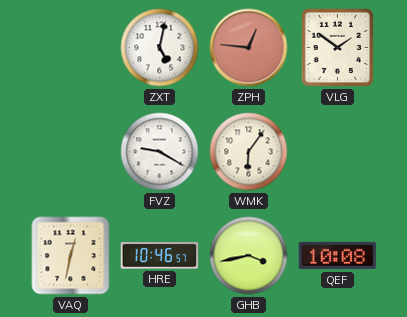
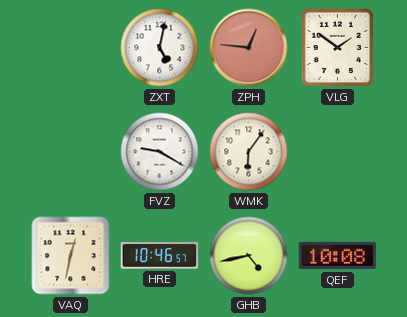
GHB: 3:43 -> 4:43
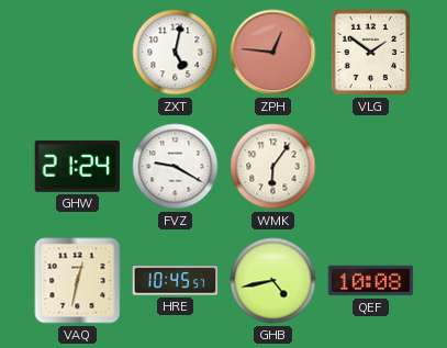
GHW: none -> 21:24
HRE: 10:46 -> 10:45
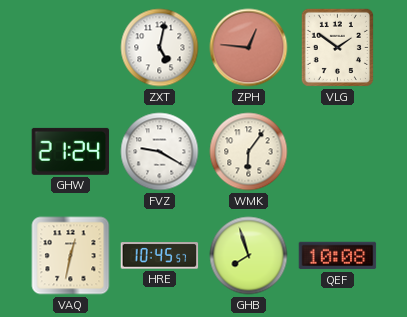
GHB: 4:43 -> 7:57
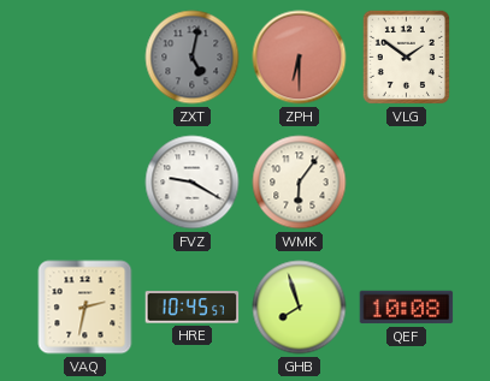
ZXT dial: white -> grey
ZPH: 12:46 -> 6:30
GHW: 21:24 -> none
VAQ: 12:32 -> 2:32
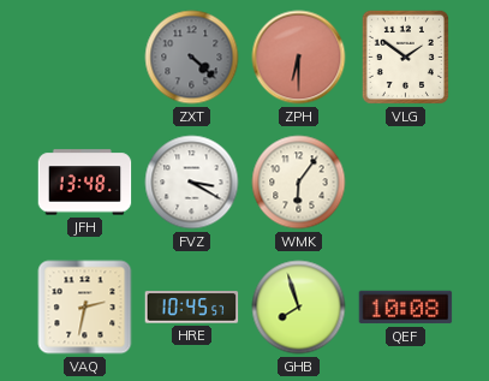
ZXT: 5:02 -> 4:22
JFH: none -> 13:48
FVZ: 9:20 -> 3:20
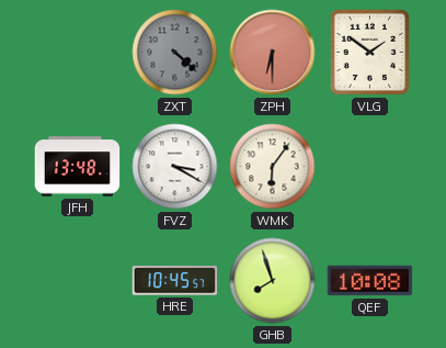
VAQ: 2:32 -> none
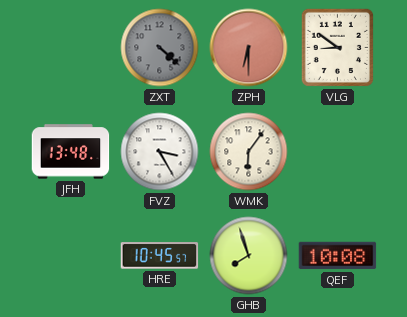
VLG: 1:51 -> 8:51
FVZ: 3:20 -> 3:25
